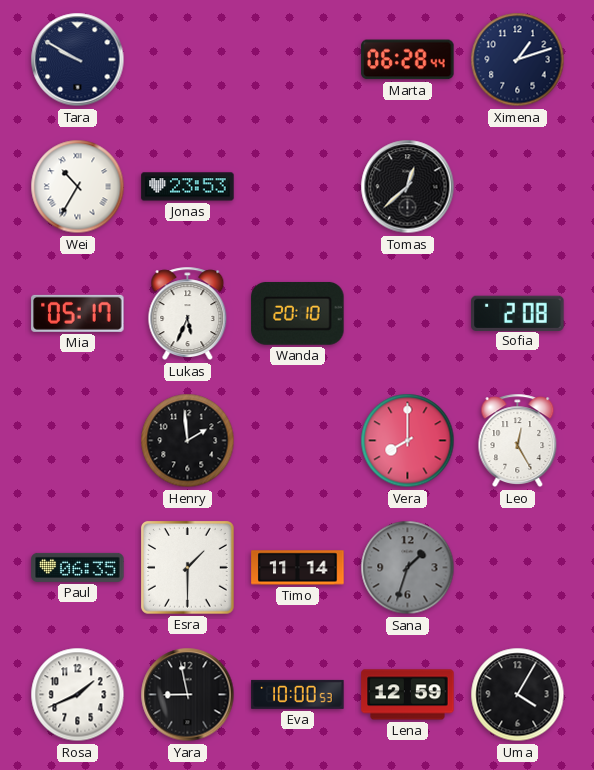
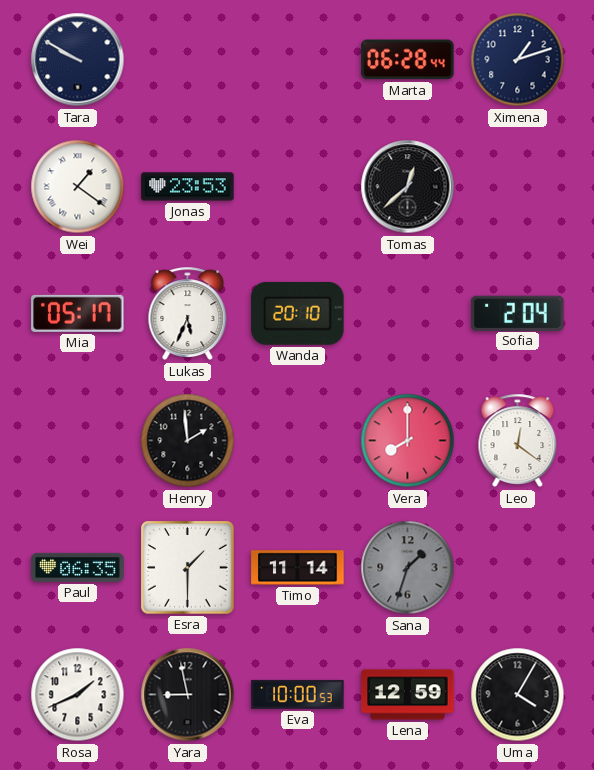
Wei: 10:35 -> 1:21
Sofia: 2:08 -> 2:04
Leo: 12:25 -> 12:21
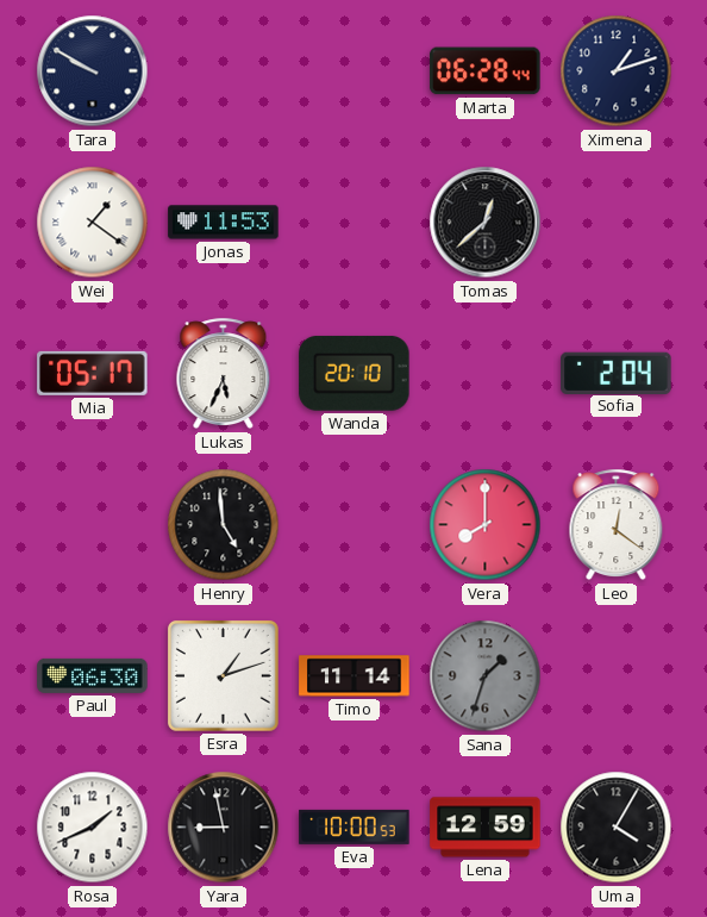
Jonas: 23:53 -> 11:53
Henry: 1:59 -> 4:59
Paul: 06:35 -> 06:30
Esra: 1:30 -> 1:12
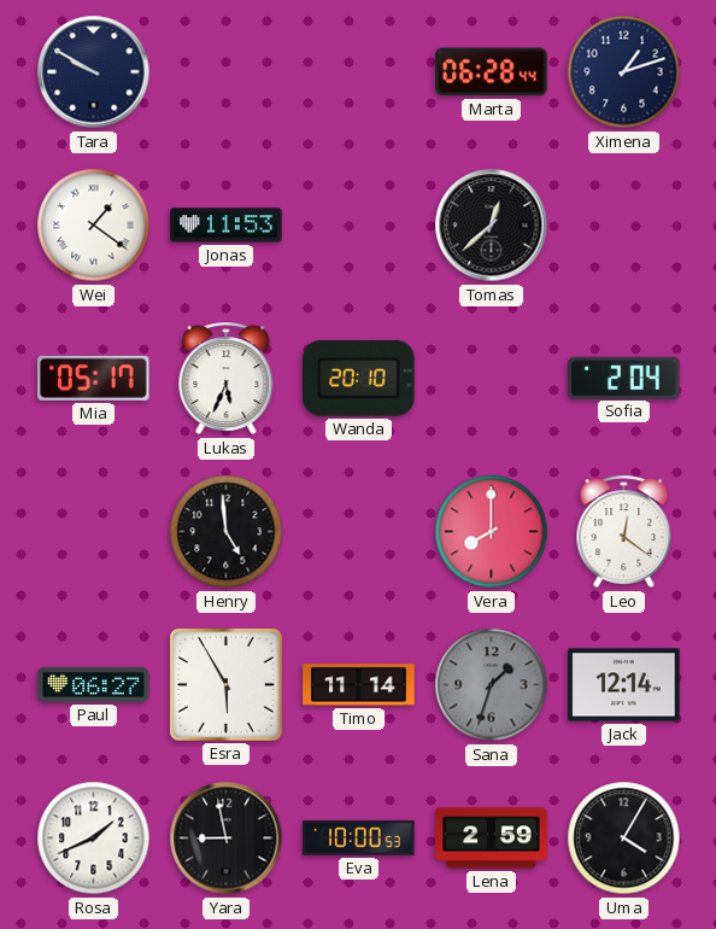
Paul: 06:30 -> 06:27
Esra: 1:12 -> 5:55
Jack: none -> 12:14
Lena: 12:59 -> 2:59
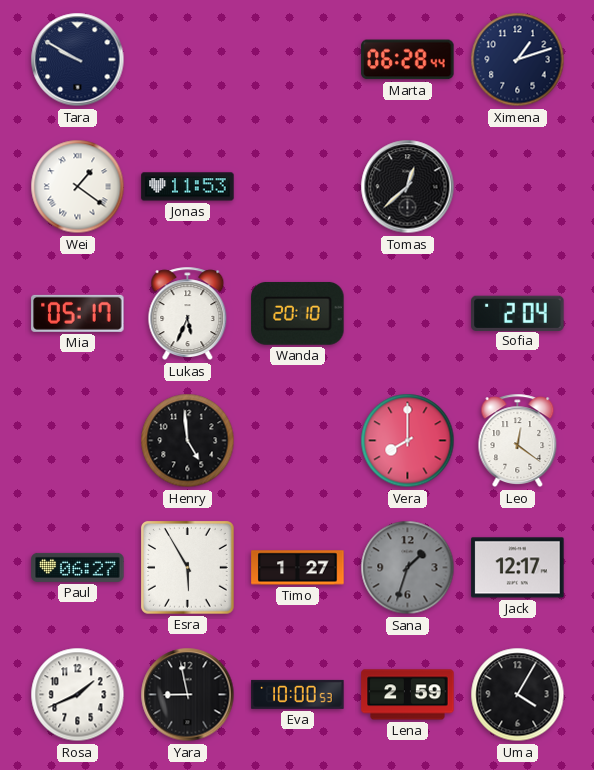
Timo: 11:14 -> 1:27
Jack: 12:14 -> 12:17
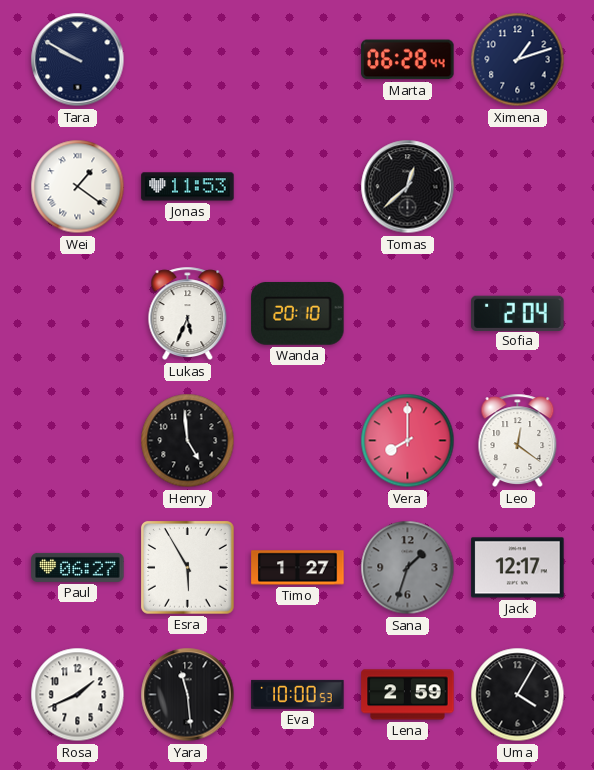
Mia: 05:17 -> none
Yara: 8:58 -> 11:29
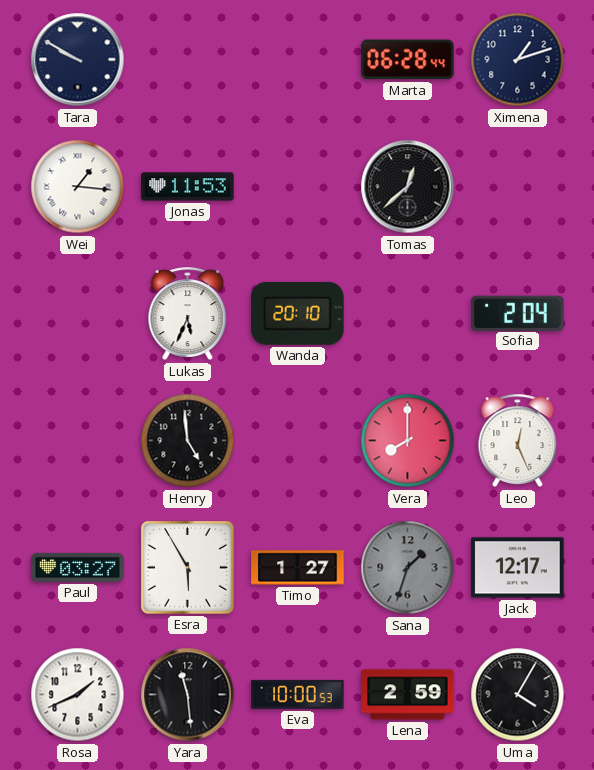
Wei: 1:21 -> 1:16
Leo: 12:21 -> 12:26
Paul: 06:27 -> 03:27
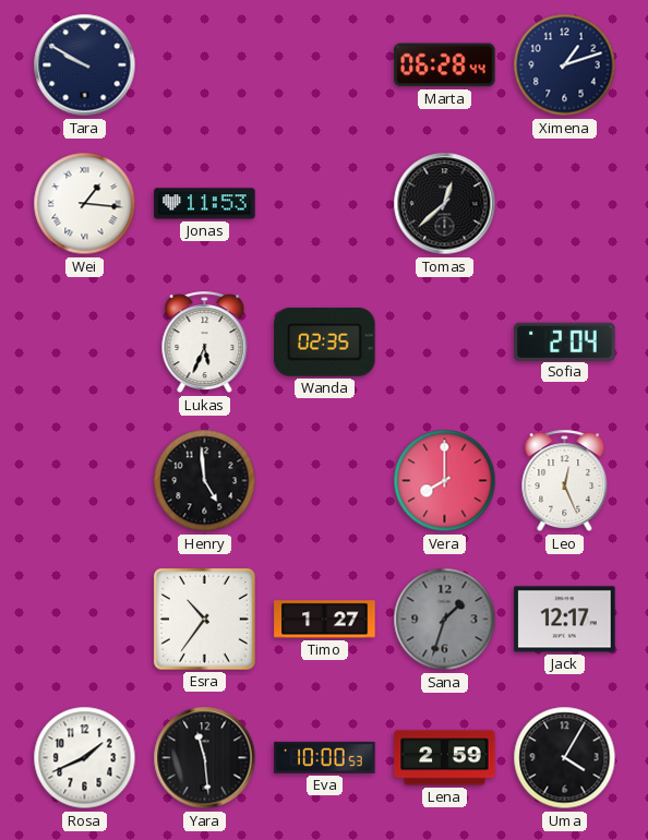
Wanda: 20:10 -> 02:35
Paul: 03:27 -> none
Esra: 5:55 -> 10:36
